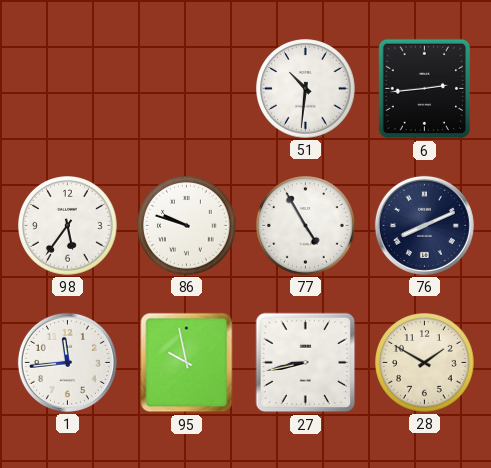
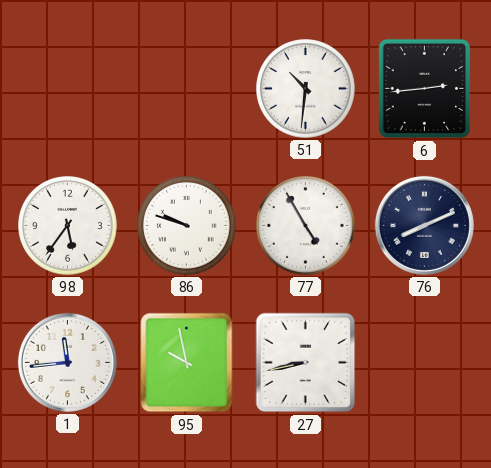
28: 1:50 -> none
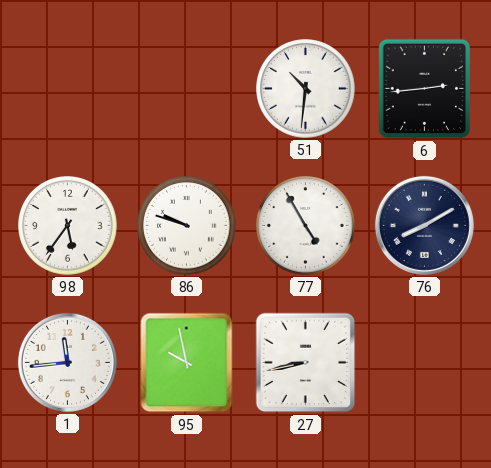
76: 8:11 -> 8:10
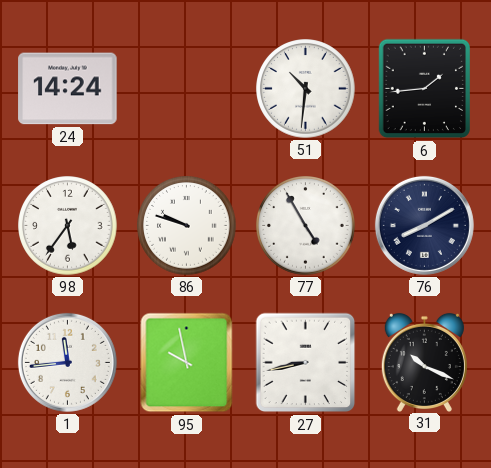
24: none -> 14:24
6: 2:44 -> 1:44
31: none -> 10:19
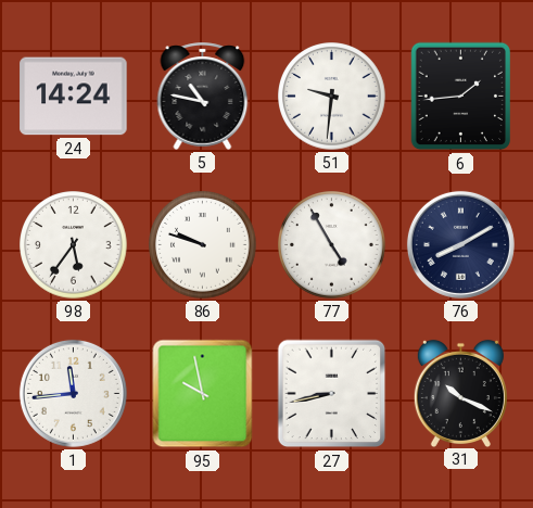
5: none -> 10:47
51: 10:31 -> 9:31
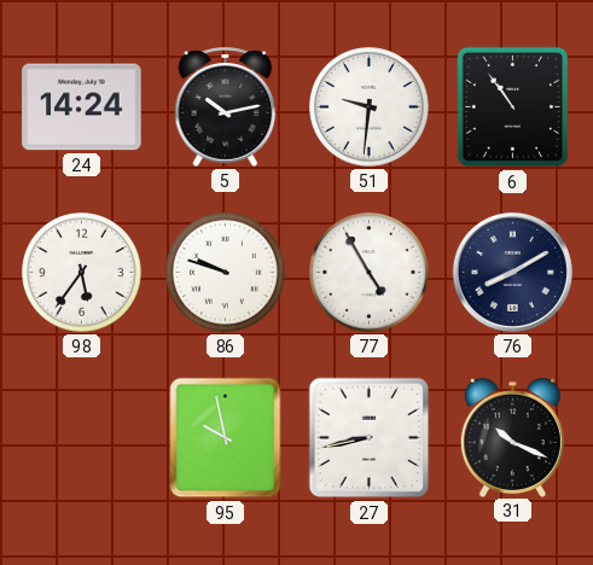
5: 10:47 -> 10:13
6: 1:44 -> 10:54
1: 11:44 -> none
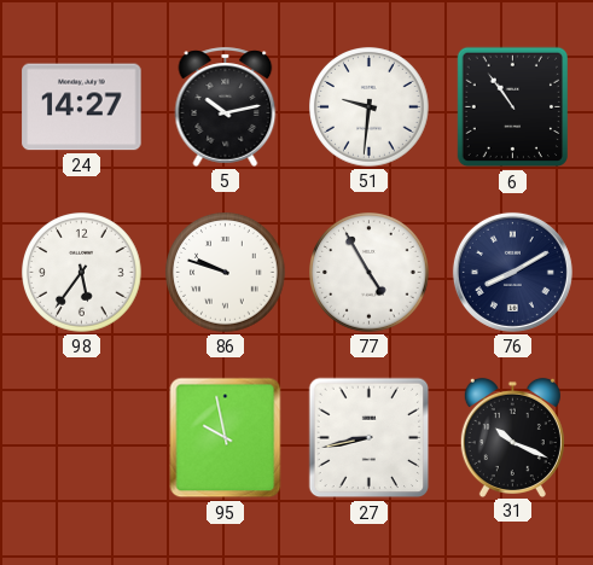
24: 14:24 -> 14:27
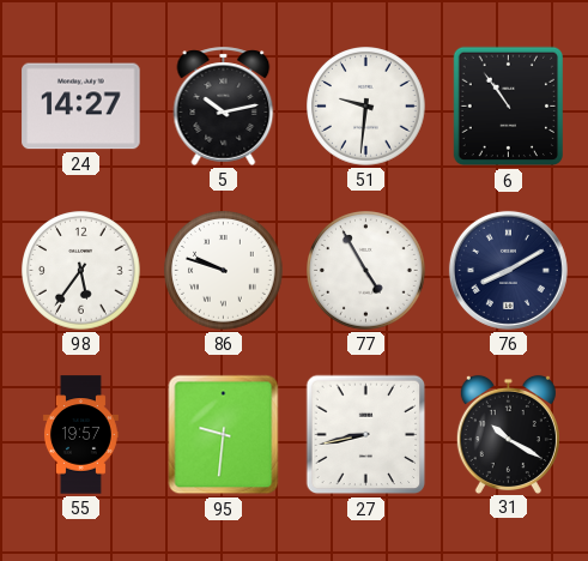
55: none -> 19:57
95: 9:58 -> 9:31
31: 10:19 -> 10:20
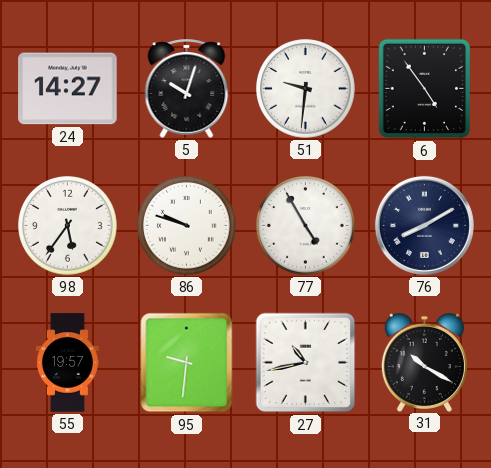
5: 10:13 -> 10:03
6: 10:54 -> 4:54
27: 8:43 -> 10:43
